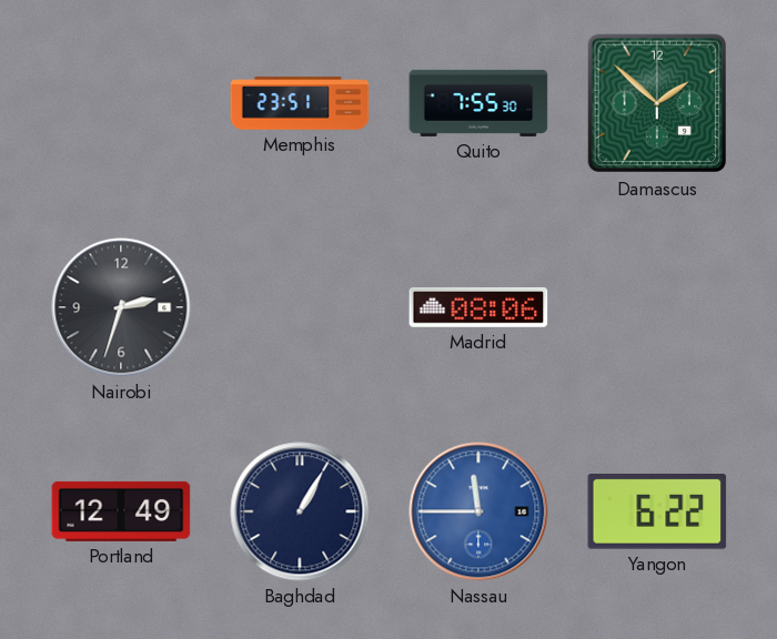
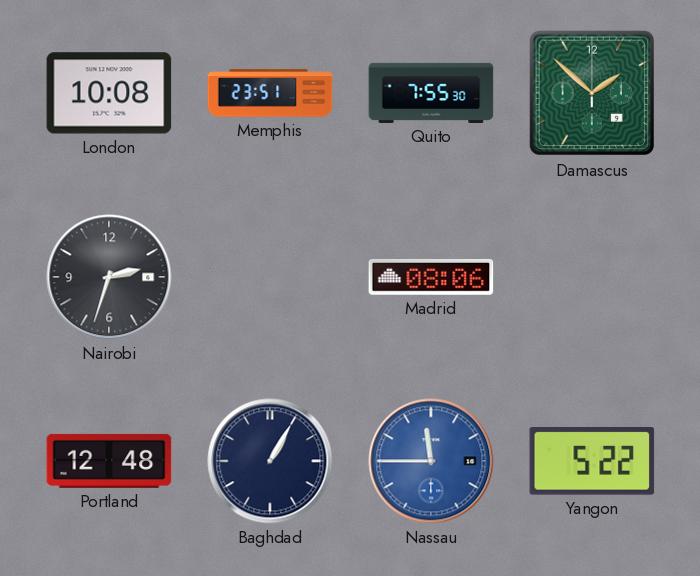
London: none -> 10:08
Portland: 12:49 -> 12:48
Yangon: 6:22 -> 5:22
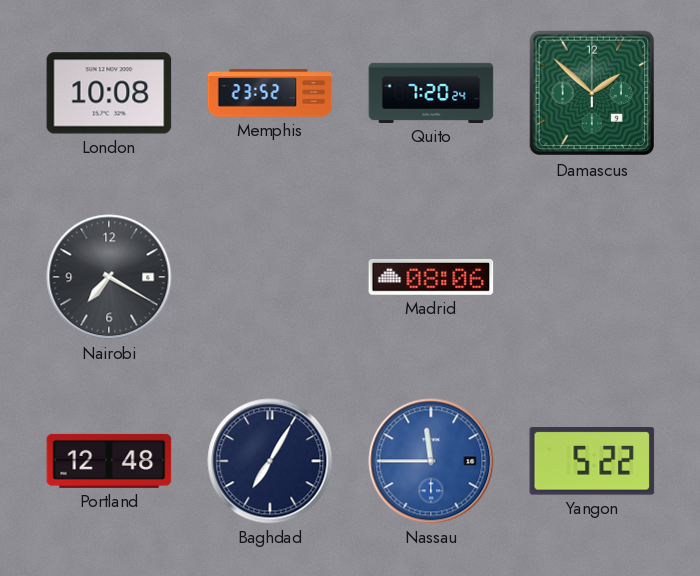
Memphis: 23:51 -> 23:52
Quito: 7:55 -> 7:20
Nairobi: 2:33 -> 7:20
Baghdad: 1:05 -> 7:05
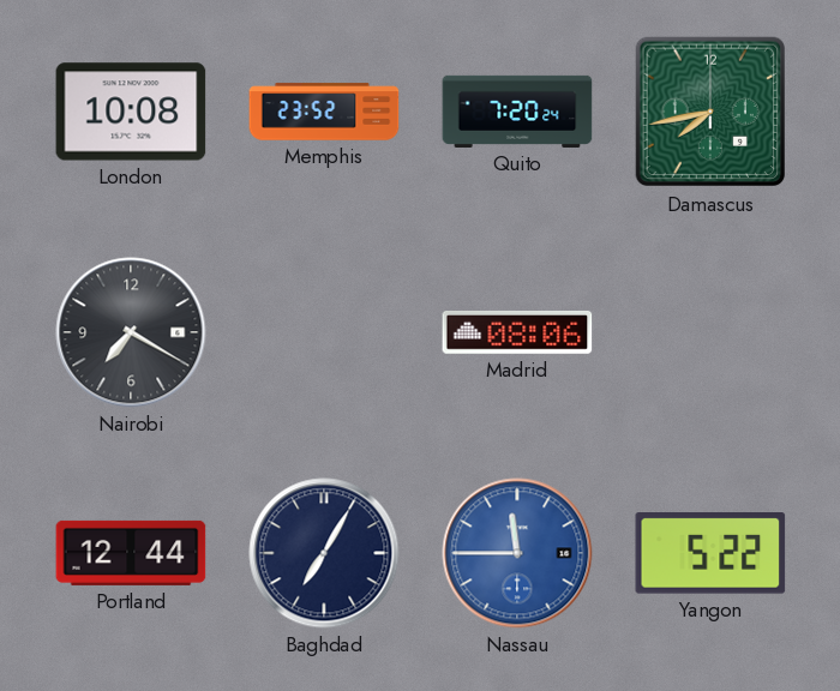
Damascus: 1:52 -> 7:43
Portland: 12:48 -> 12:44
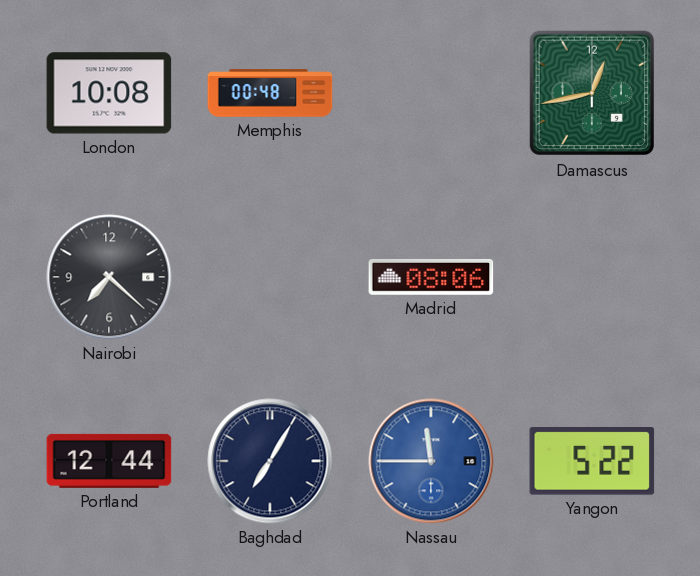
Memphis: 23:52 -> 00:48
Quito: 7:20 -> none
Damascus: 7:43 -> 12:43
Nairobi: 7:20 -> 7:22
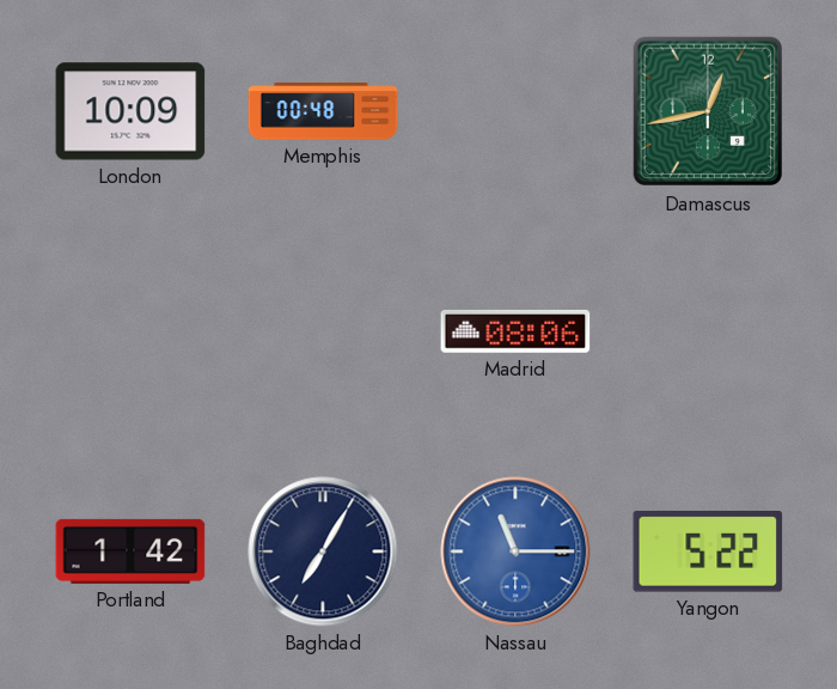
London: 10:08 -> 10:09
Nairobi: 7:22 -> none
Portland: 12:44 -> 1:42
Nassau: 11:45 -> 11:15
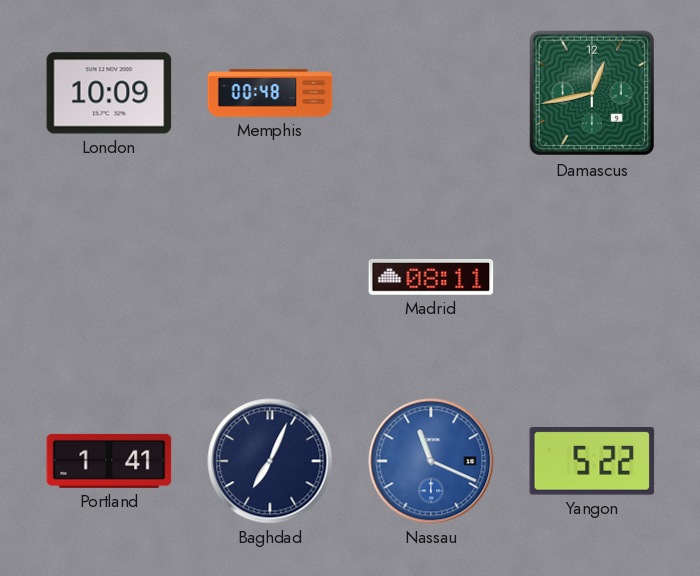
Madrid: 08:06 -> 08:11
Portland: 1:42 -> 1:41
Baghdad: 7:05 -> 7:04
Nassau: 11:15 -> 11:19
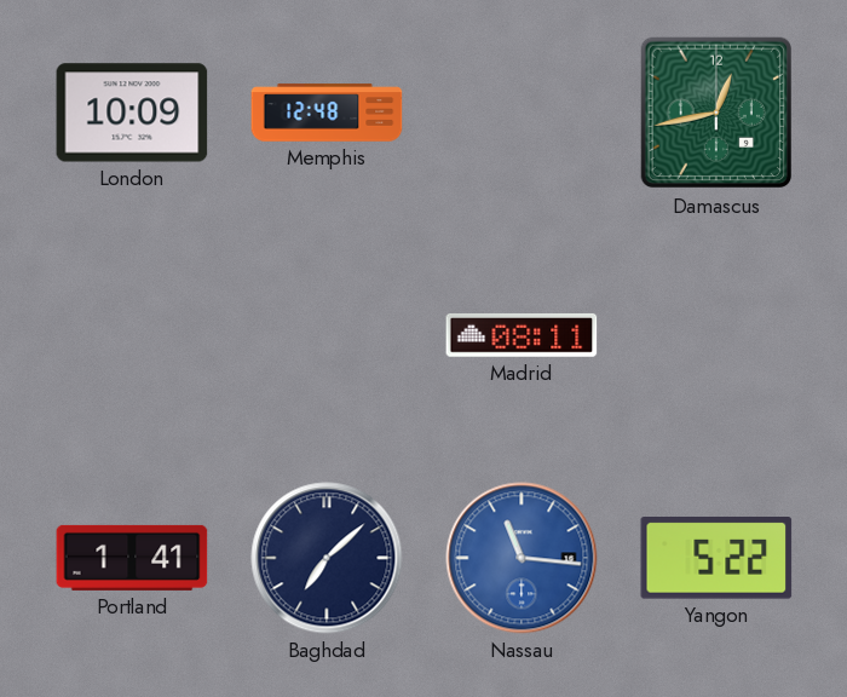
Memphis: 00:48 -> 12:48
Baghdad: 7:04 -> 7:08
Nassau: 11:19 -> 11:16
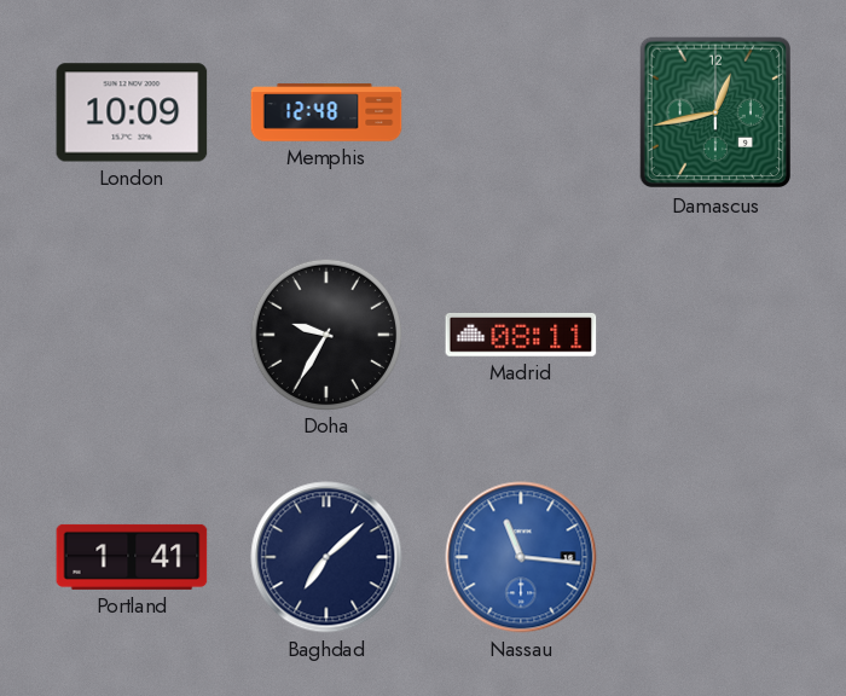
Doha: none -> 9:35
Yangon: 5:22 -> none
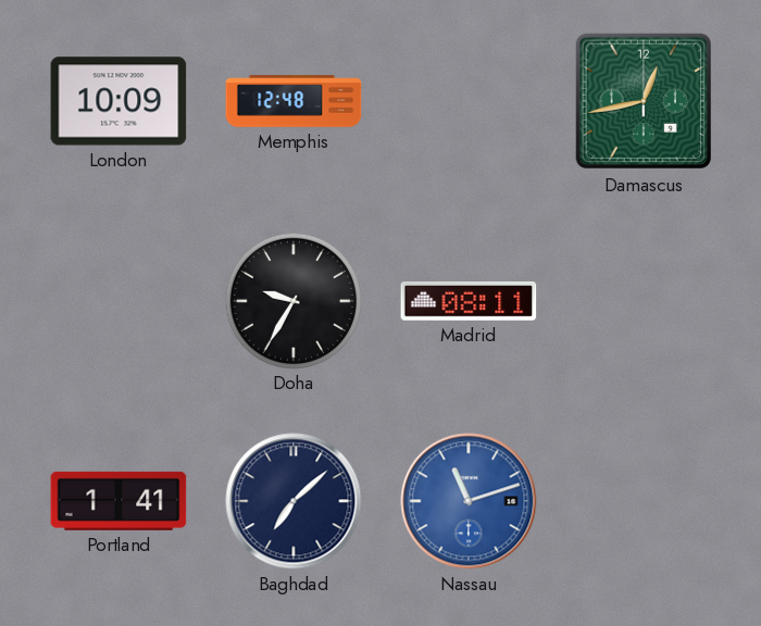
Nassau: 11:16 -> 11:12
